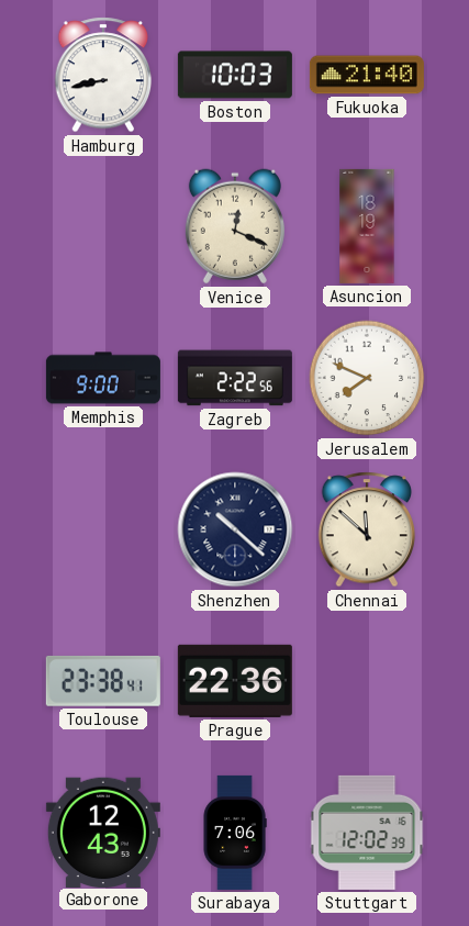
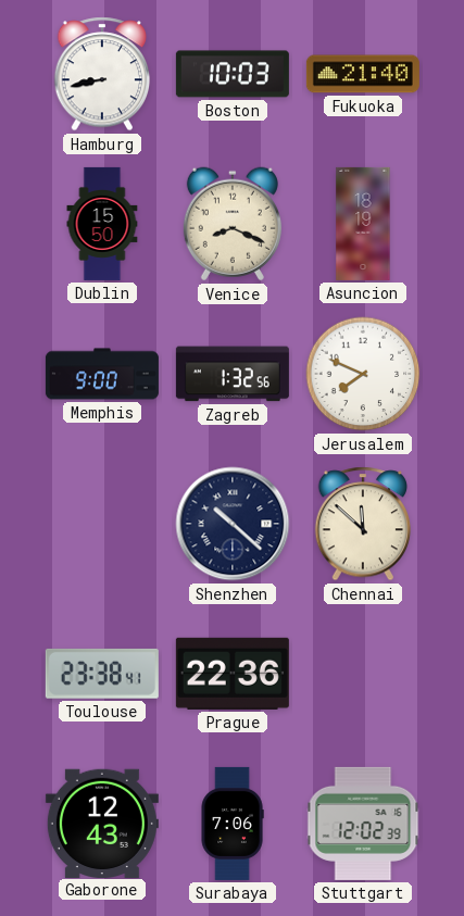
Dublin: none -> 15:50
Venice: 12:19 -> 8:19
Zagreb: 2:22 -> 1:32
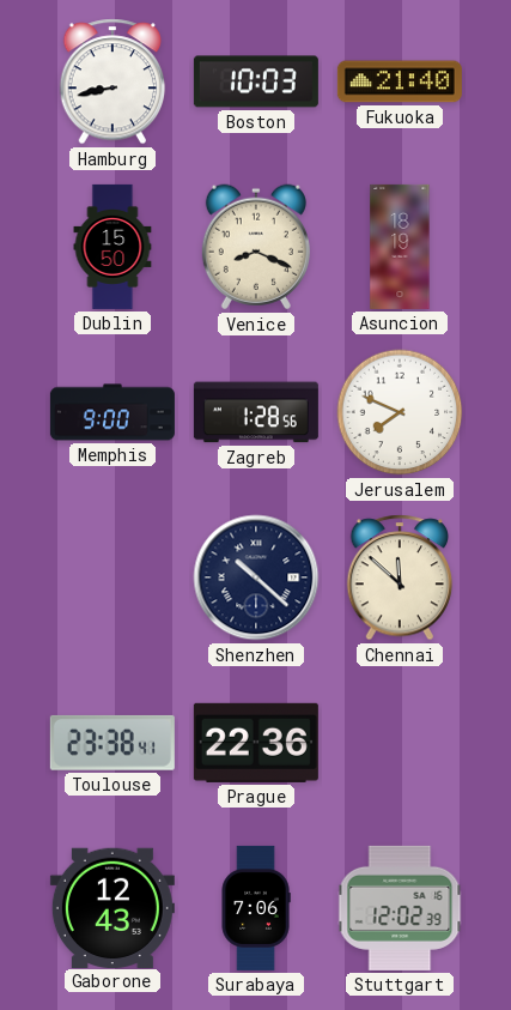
Zagreb: 1:32 -> 1:28
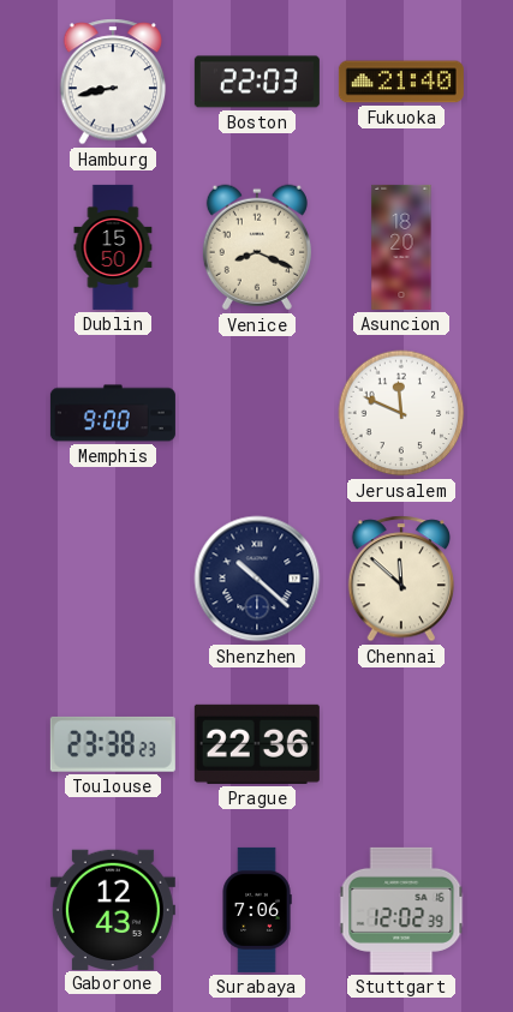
Boston: 10:03 -> 22:03
Asuncion: 18:19 -> 18:20
Zagreb: 1:28 -> none
Jerusalem: 7:49 -> 11:49
Toulouse: 23:38:41 -> 23:38:23
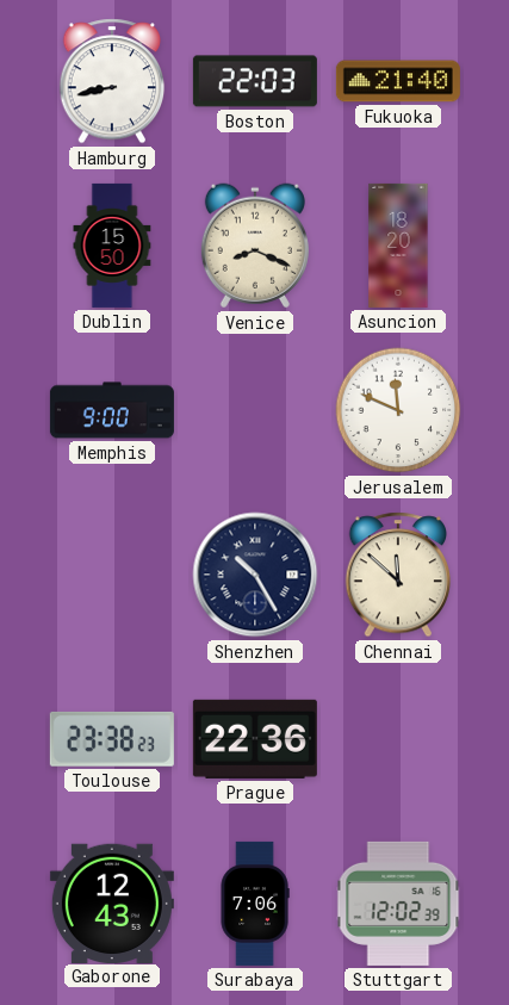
Shenzhen: 10:22 -> 10:25
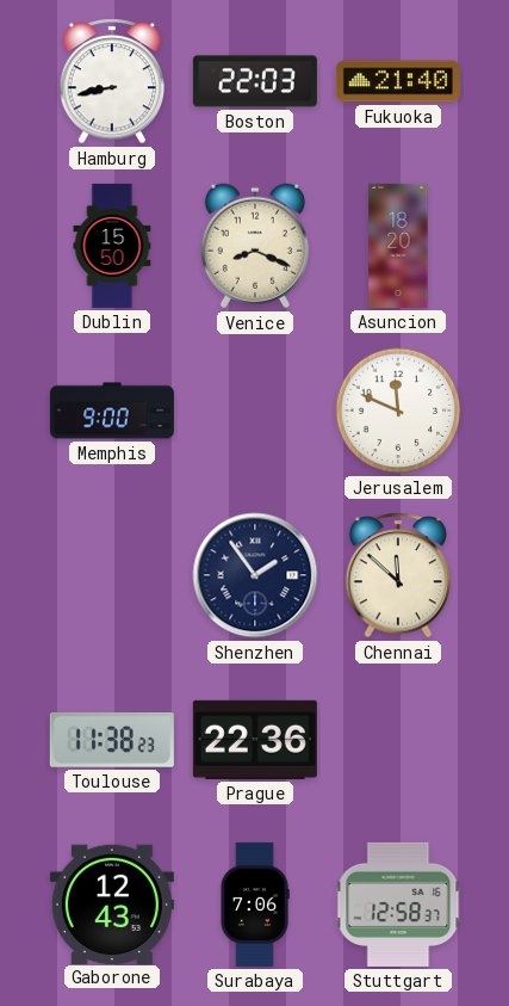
Shenzhen: 10:25 -> 1:54
Toulouse: 23:38 -> 11:38
Stuttgart: 12:02 -> 12:58
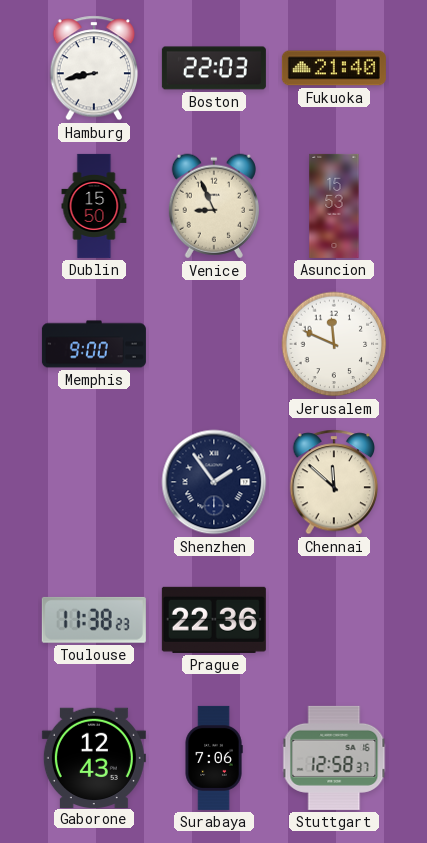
Venice: 8:19 -> 8:56
Asuncion: 18:20 -> 15:53
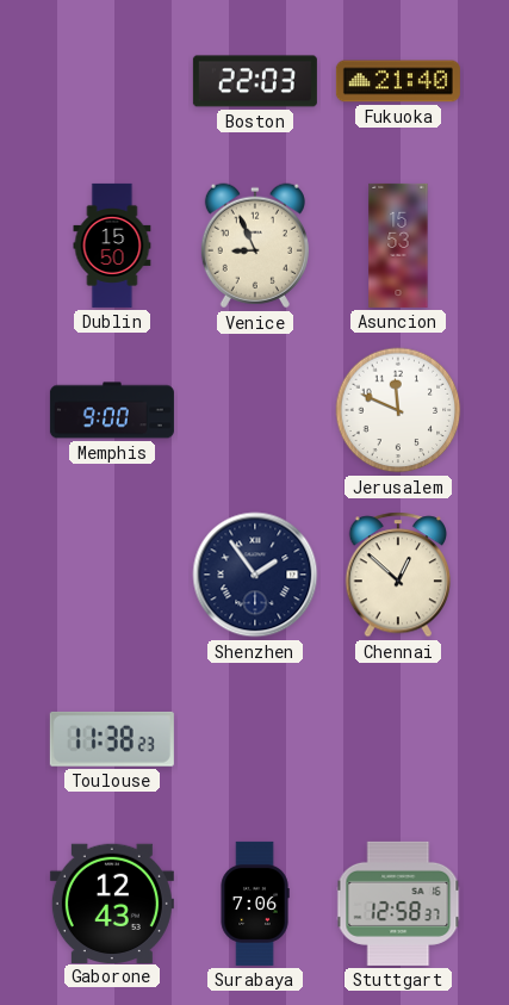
Hamburg: 8:43 -> none
Chennai: 11:52 -> 12:52
Prague: 22:36 -> none
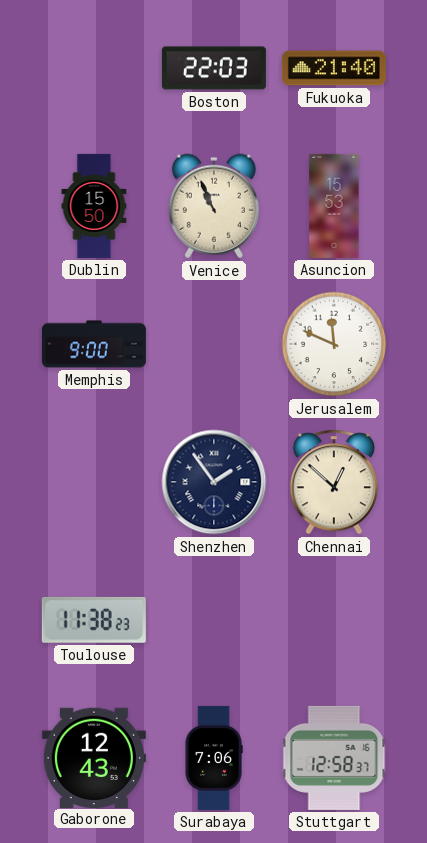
Venice: 8:56 -> 10:56
